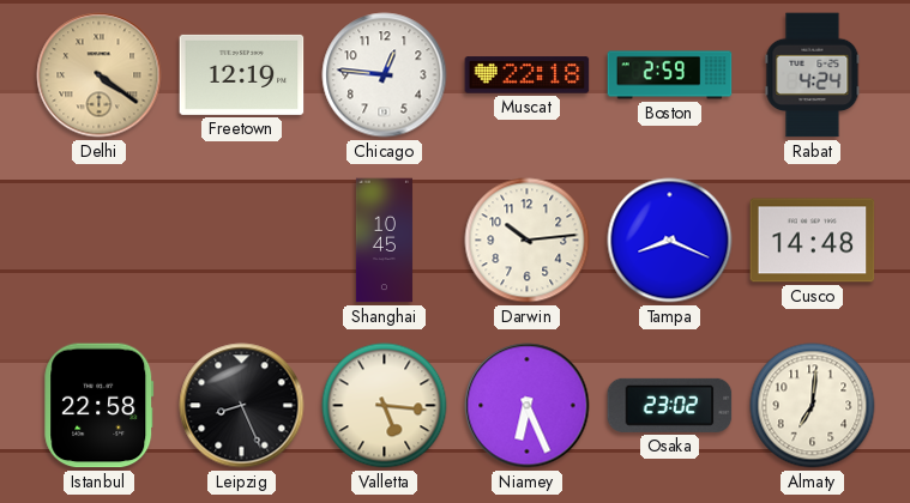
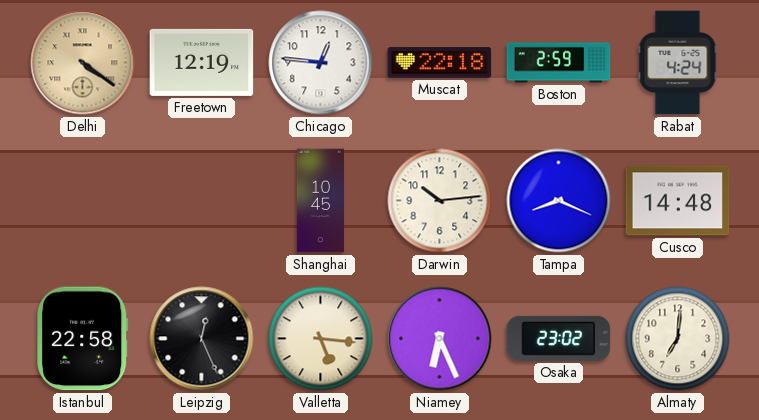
Leipzig: 8:26 -> 12:26
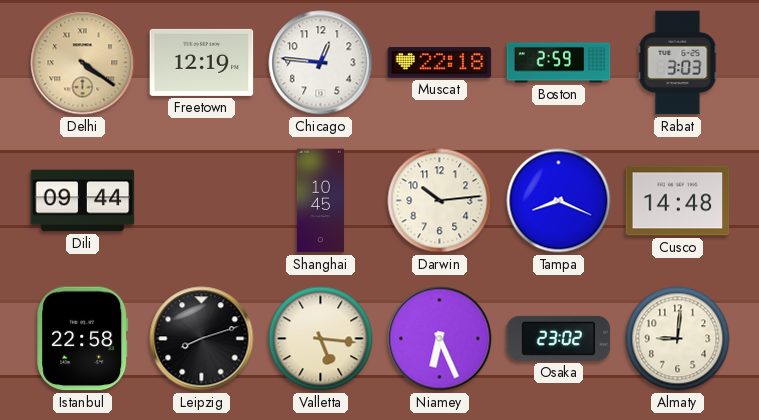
Rabat: 4:24 -> 3:03
Dili: none -> 09:44
Leipzig: 12:26 -> 8:12
Almaty: 7:01 -> 9:01
